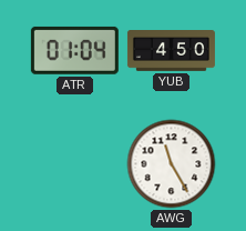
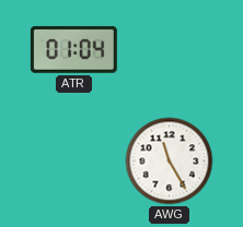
YUB: 4:50 -> none
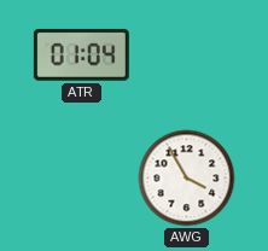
AWG: 11:25 -> 3:55
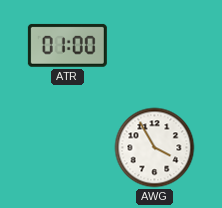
ATR: 01:04 -> 01:00
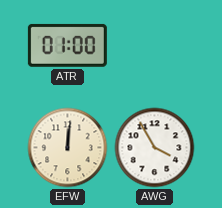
EFW: none -> 12:01
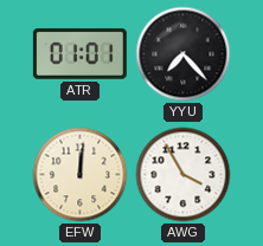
ATR: 01:00 -> 01:01
YYU: none -> 7:23
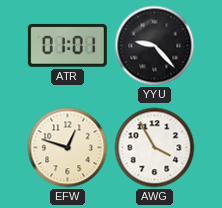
YYU: 7:23 -> 9:23
EFW: 12:01 -> 12:48
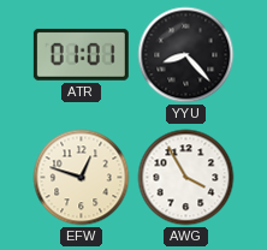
YYU: 9:23 -> 8:23
